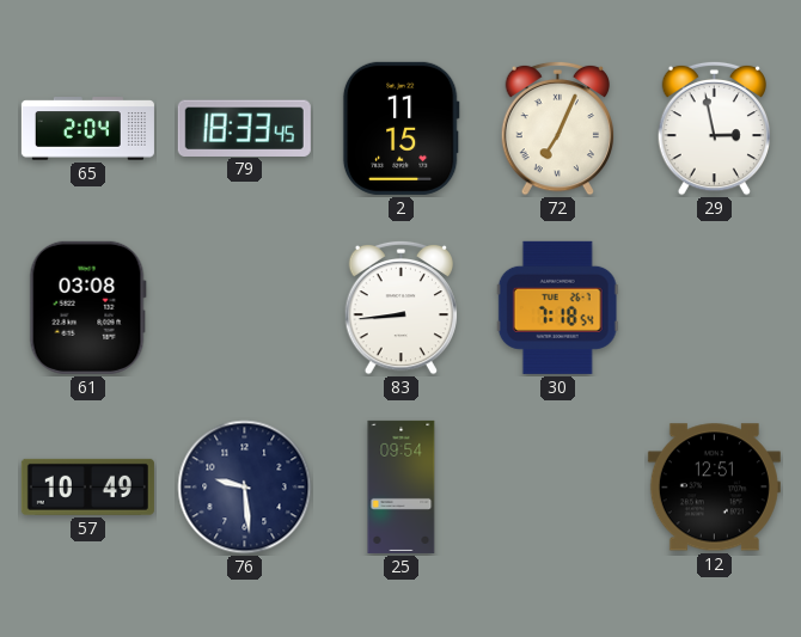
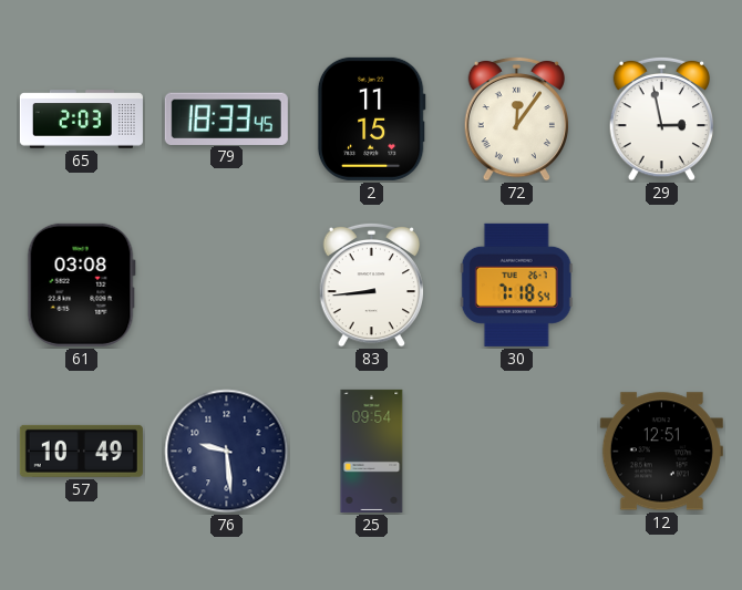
65: 2:04 -> 2:03
72: 7:04 -> 12:06
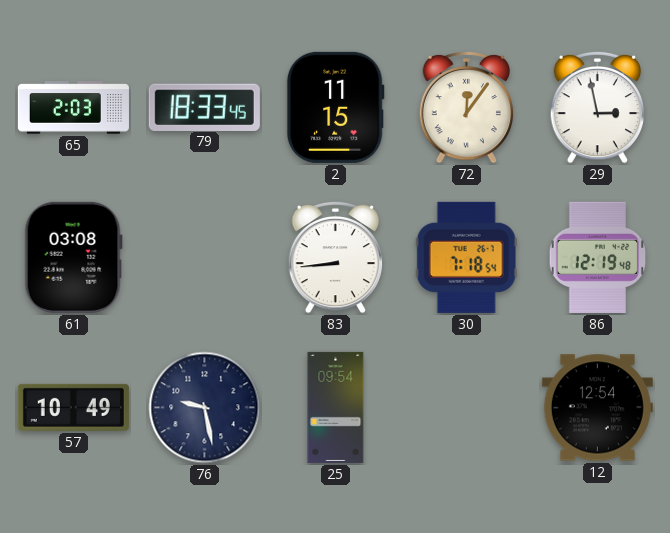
86: none -> 12:19
76: 9:29 -> 9:28
12: 12:51 -> 12:54
